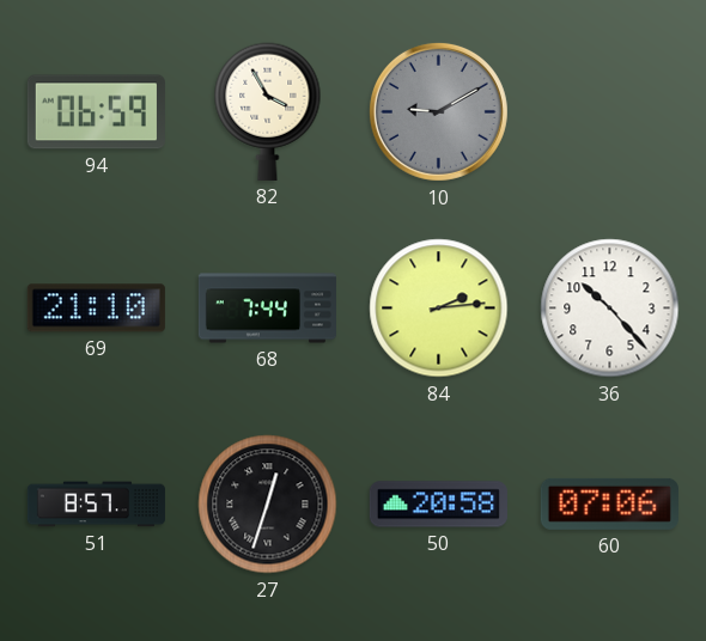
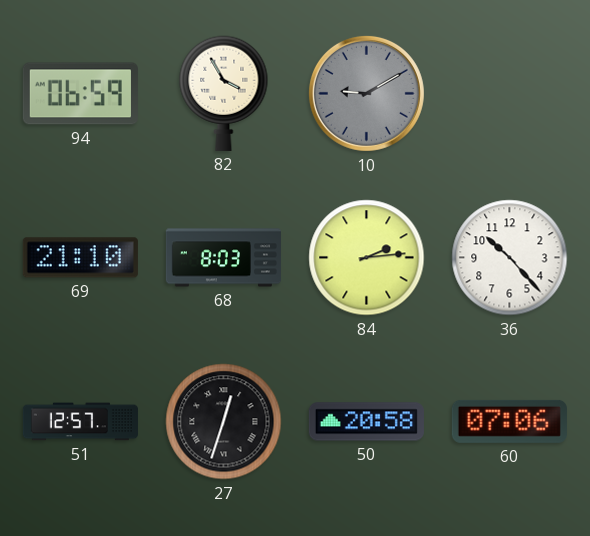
68: 7:44 -> 8:03
51: 8:57 -> 12:57
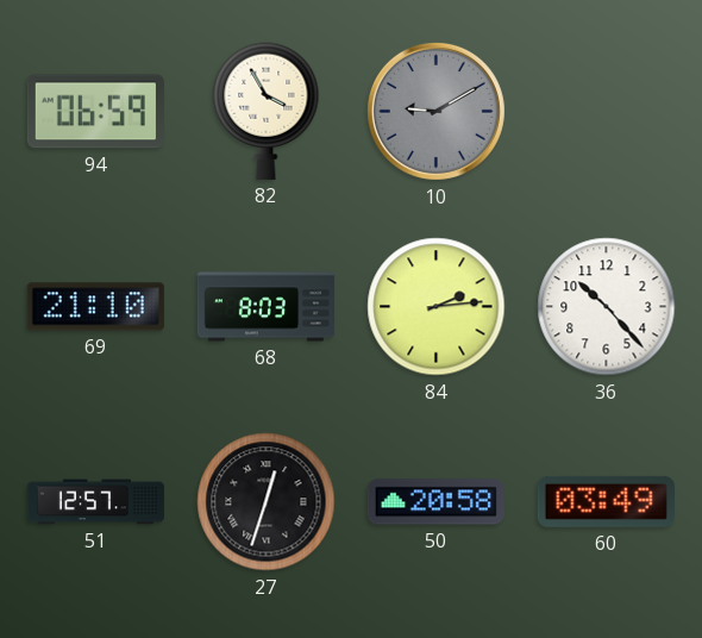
60: 07:06 -> 03:49
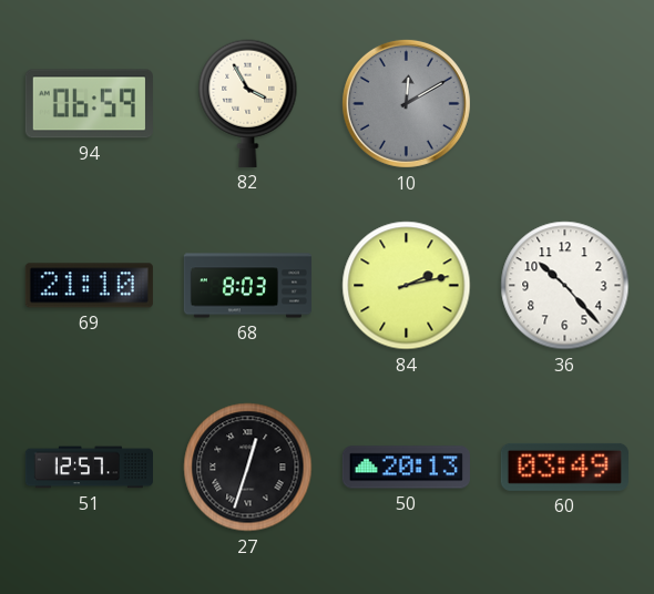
10: 9:10 -> 12:10
84: 2:14 -> 2:13
50: 20:58 -> 20:13
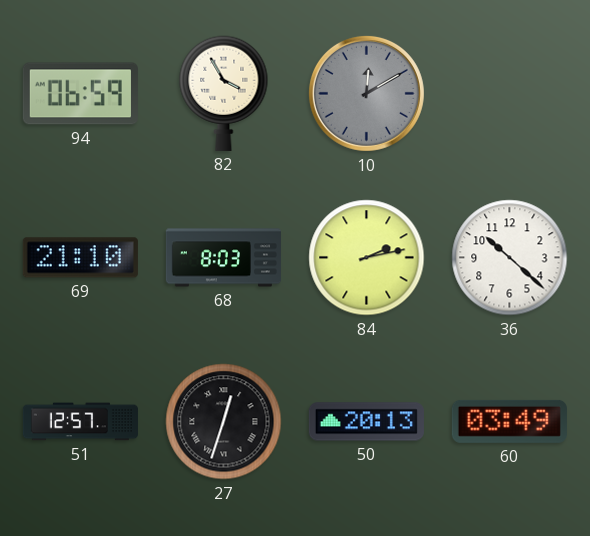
36: 10:23 -> 10:22
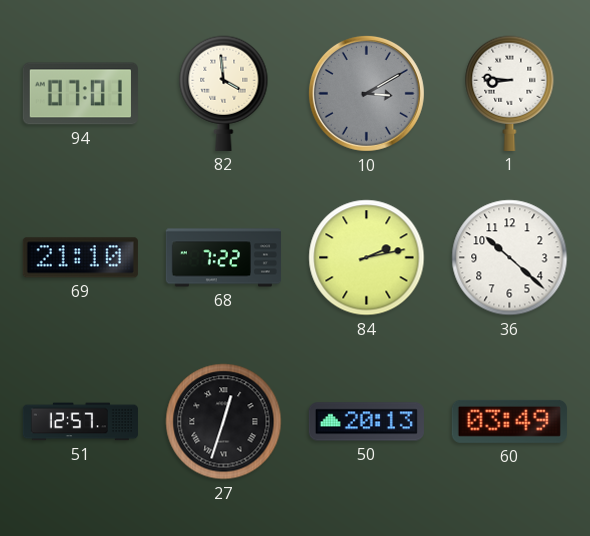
94: 06:59 -> 07:01
82: 3:55 -> 3:59
10: 12:10 -> 3:10
1: none -> 8:46
68: 8:03 -> 7:22
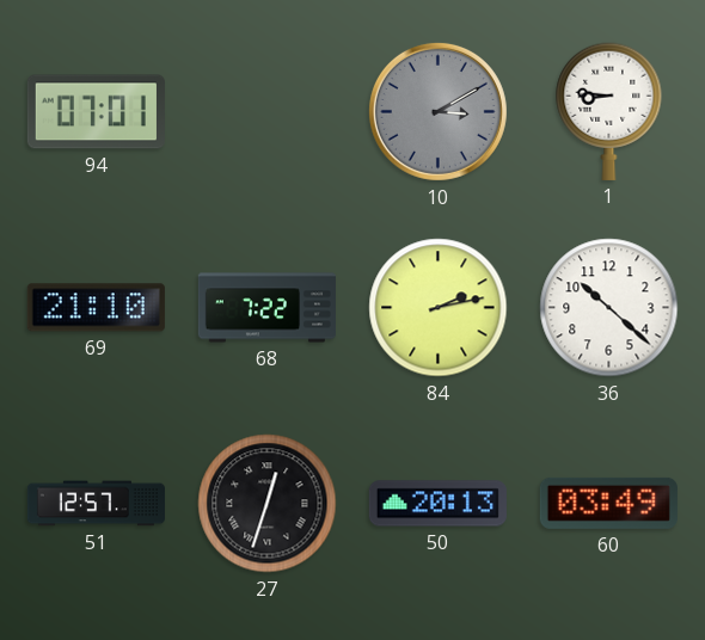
82: 3:59 -> none
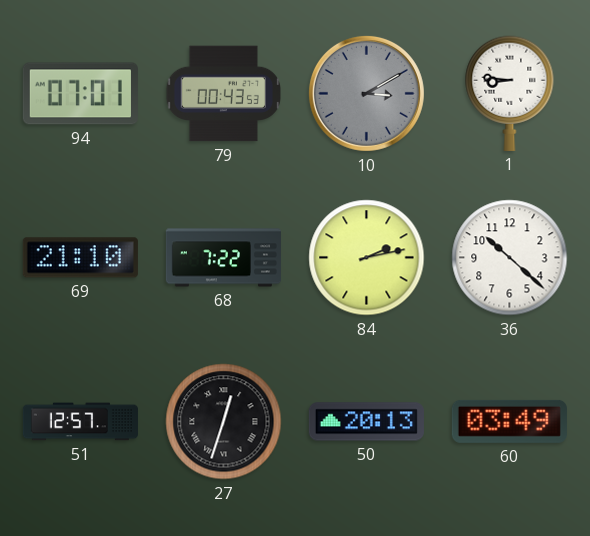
79: none -> 00:43
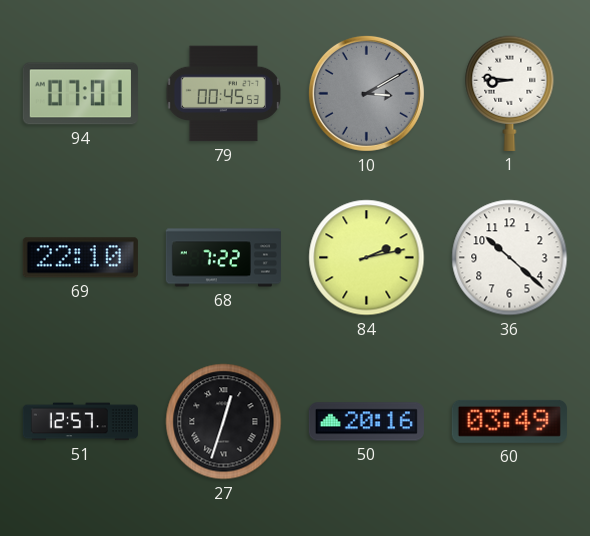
79: 00:43 -> 00:45
69: 21:10 -> 22:10
50: 20:13 -> 20:16
